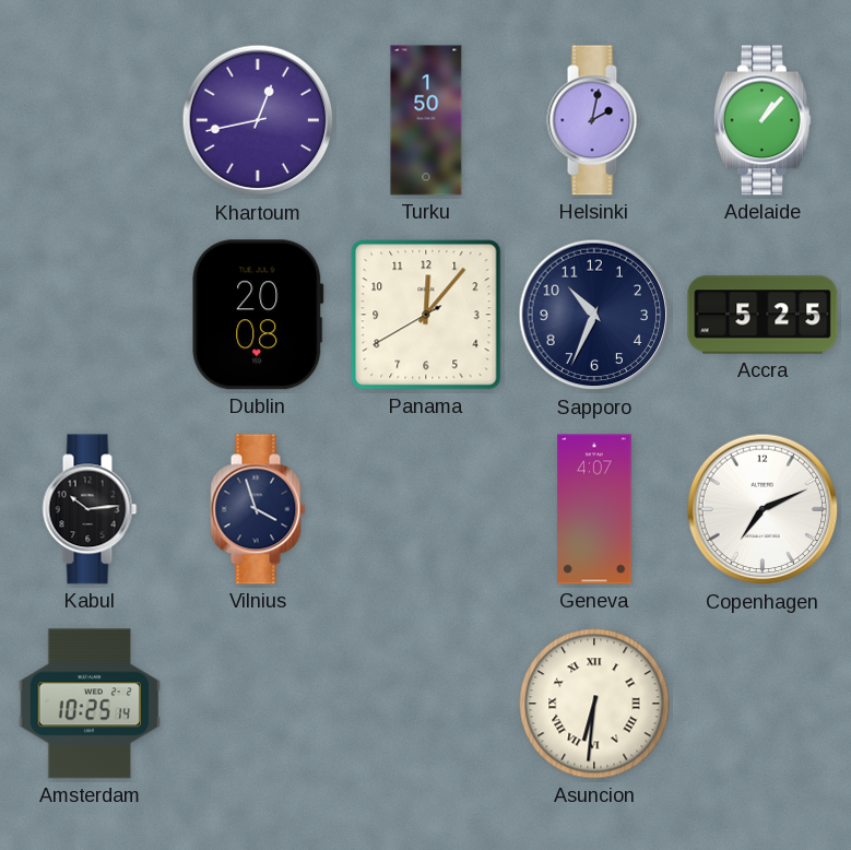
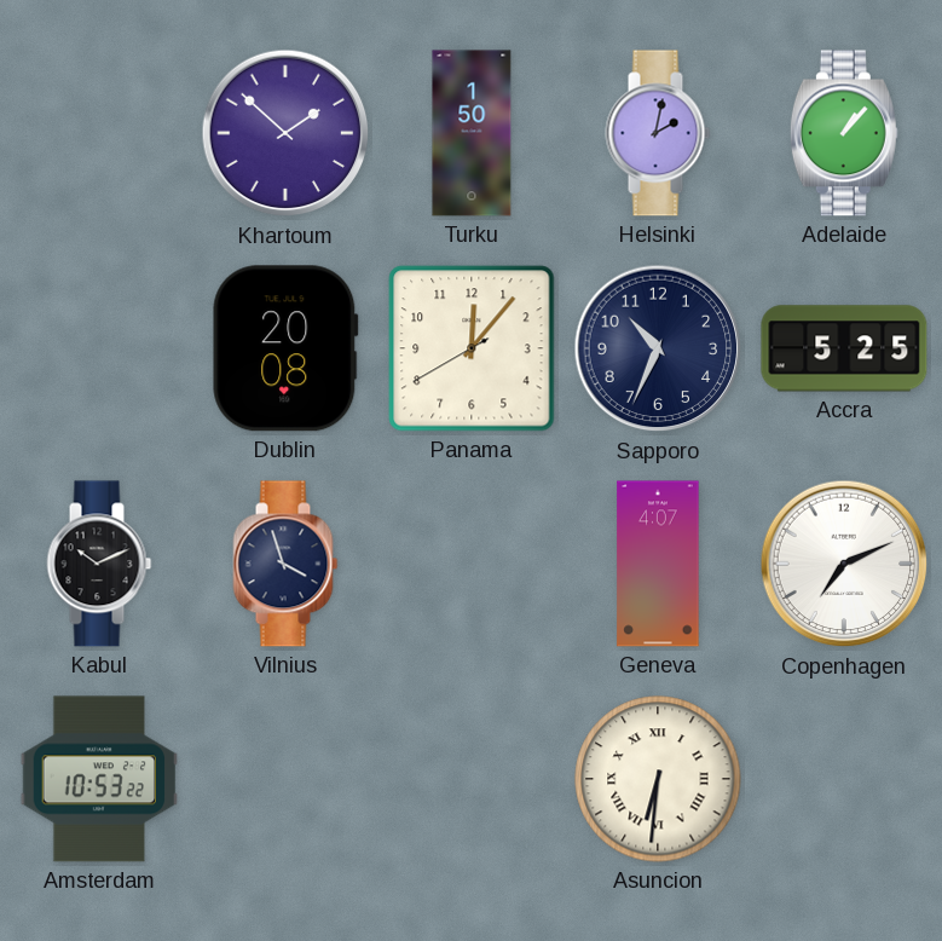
Khartoum: 12:43 -> 1:52
Kabul: 10:14 -> 10:11
Amsterdam: 10:25 -> 10:53
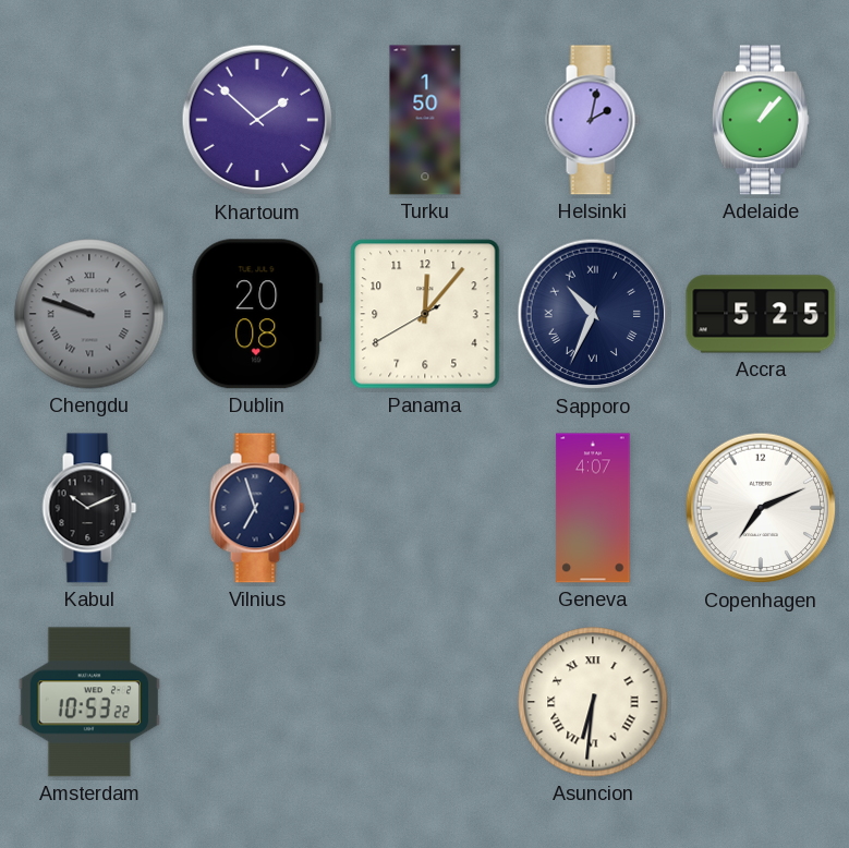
Chengdu: none -> 9:48
Sapporo numerals: Arabic -> Roman
Vilnius: 3:57 -> 6:57
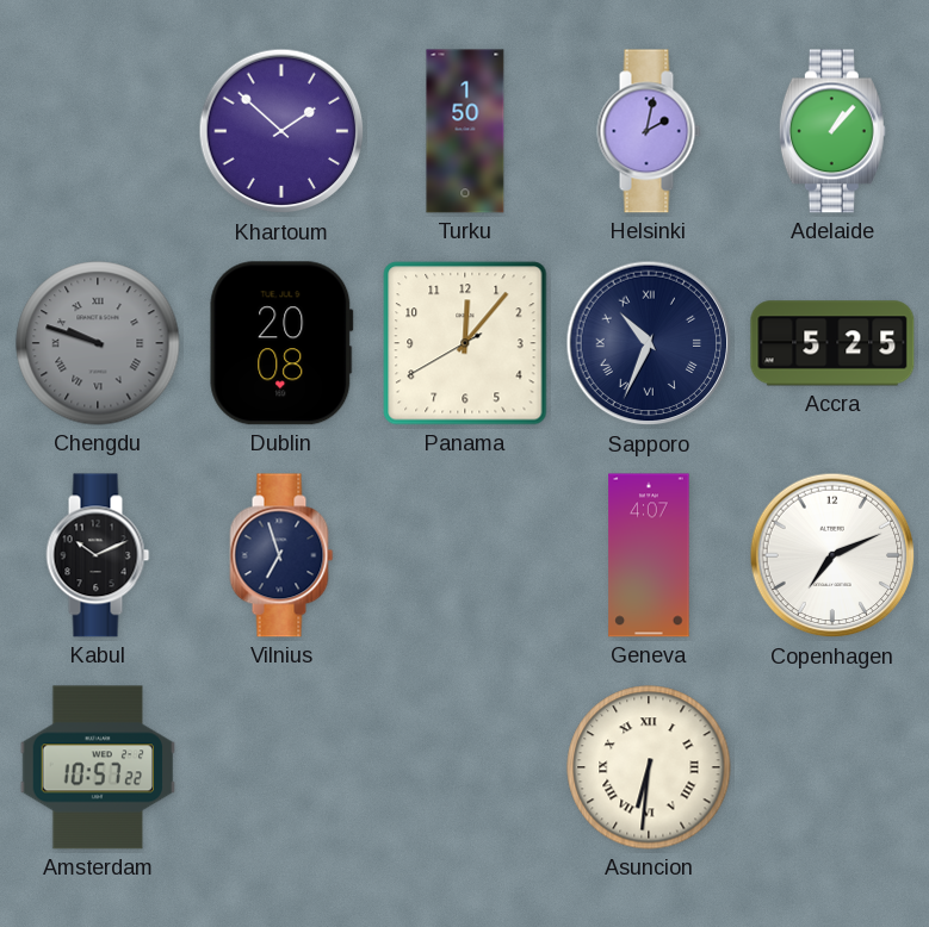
Amsterdam: 10:53 -> 10:57
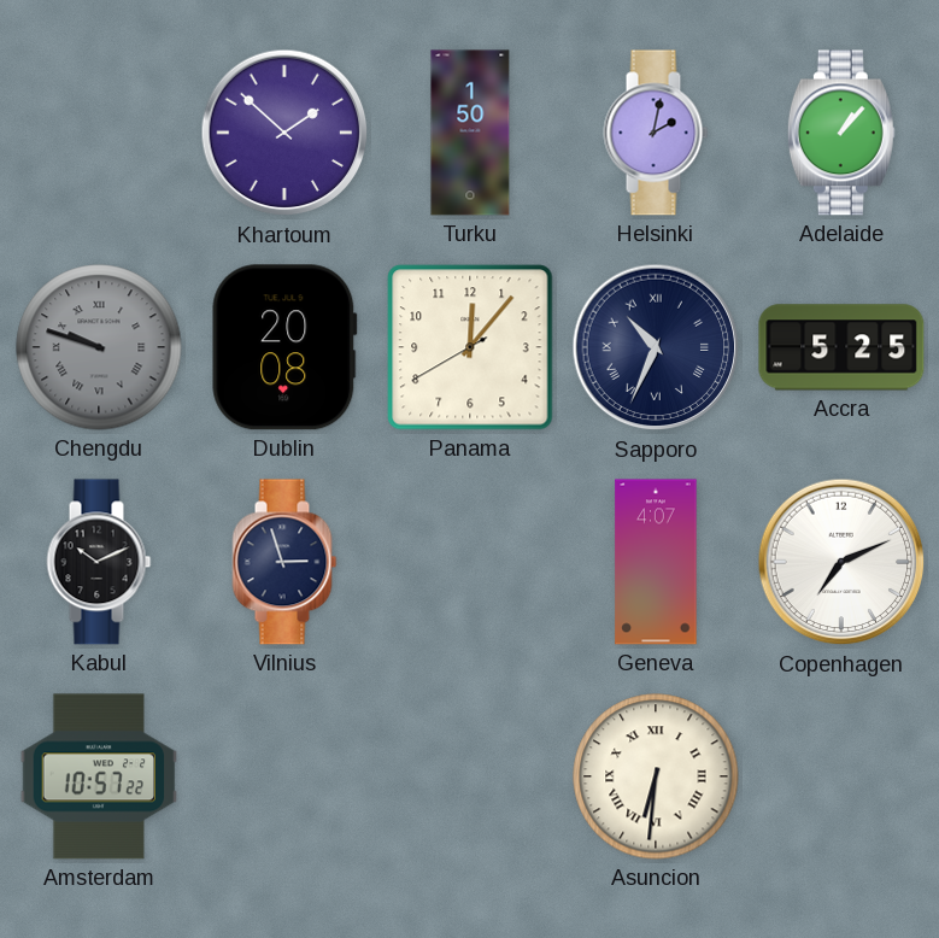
Vilnius: 6:57 -> 2:57
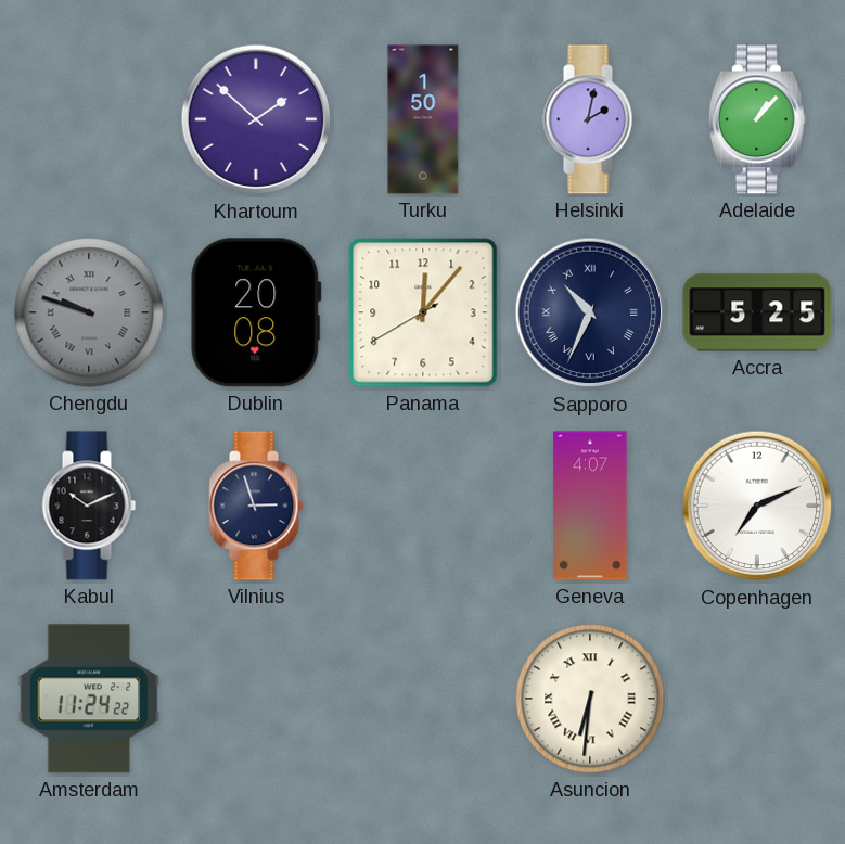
Amsterdam: 10:57 -> 11:24
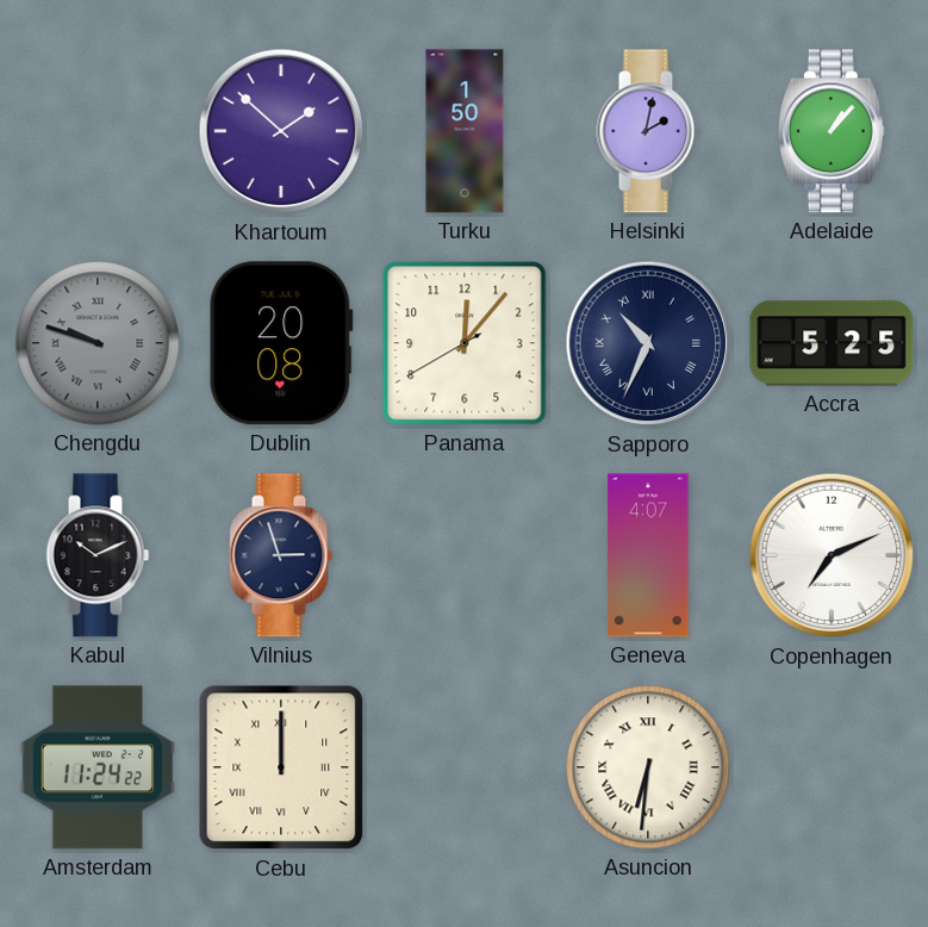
Cebu: none -> 12:00
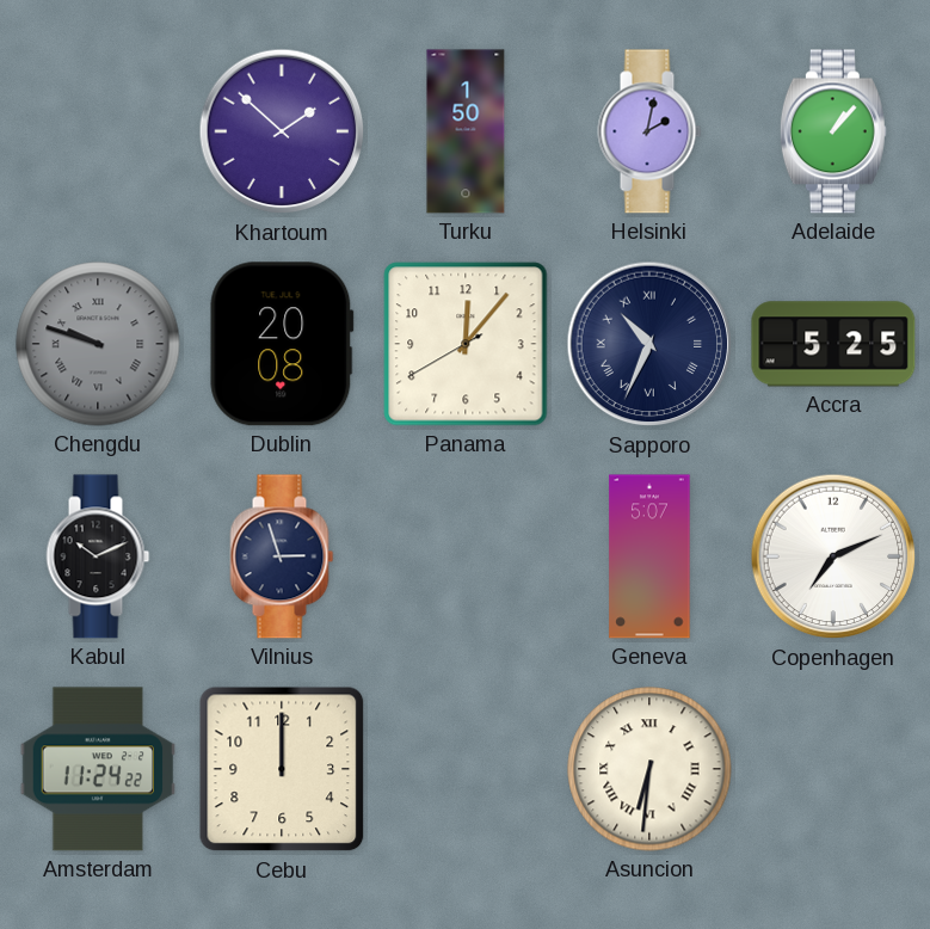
Geneva: 4:07 -> 5:07
Cebu numerals: Roman -> Arabic
